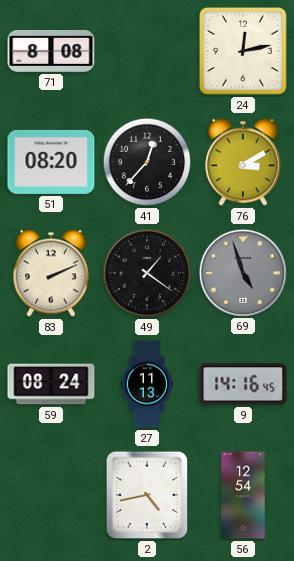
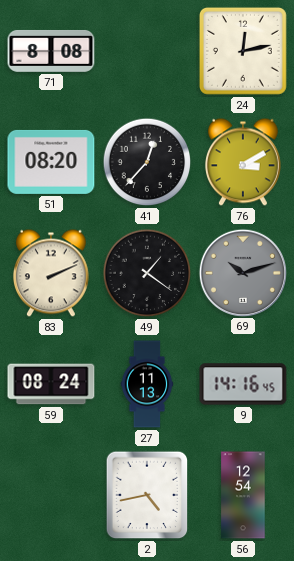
69: 4:57 -> 10:12
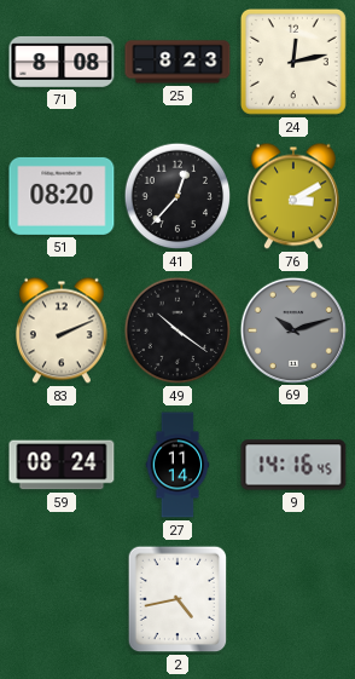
25: none -> 8:23
49: 1:21 -> 10:21
27: 11:13 -> 11:14
56: 12:54 -> none
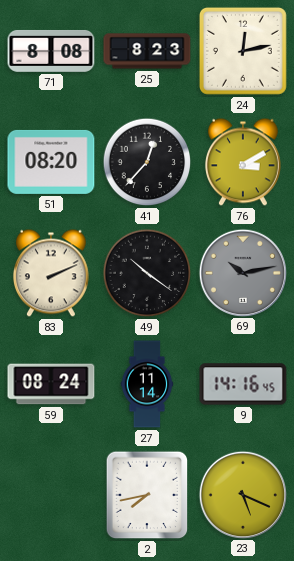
69: 10:12 -> 10:13
2: 4:43 -> 7:43
23: none -> 5:19
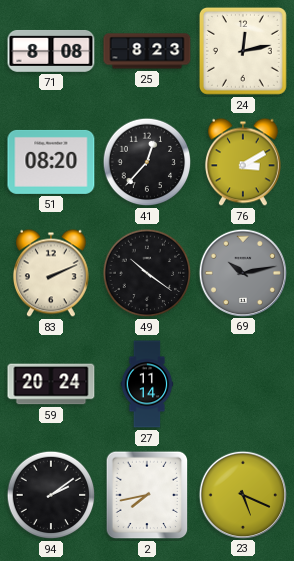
59: 08:24 -> 20:24
9: 14:16 -> none
94: none -> 2:09
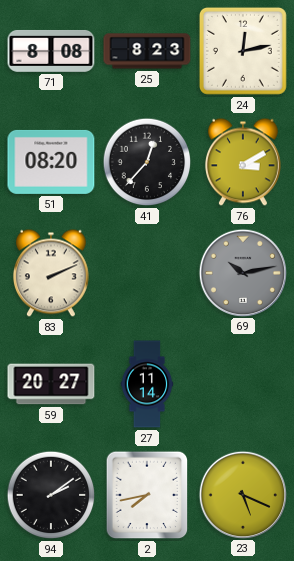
49: 10:21 -> none
59: 20:24 -> 20:27
